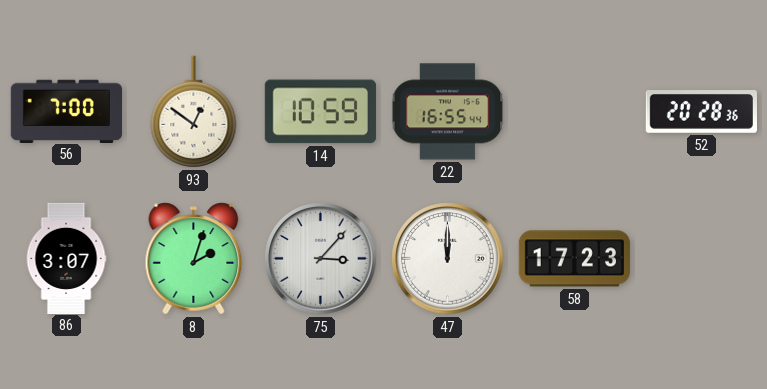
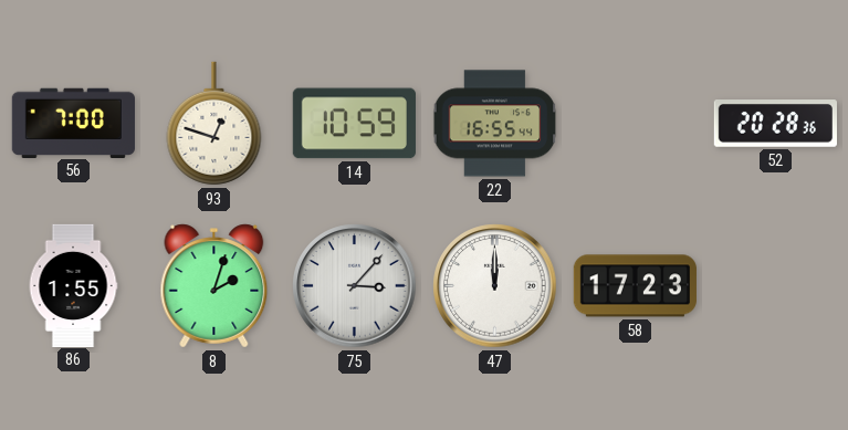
93: 12:51 -> 12:48
86: 3:07 -> 1:55
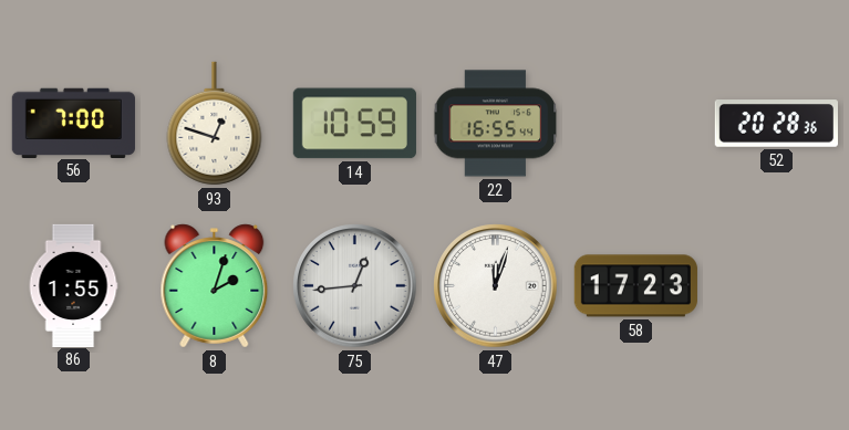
75: 3:07 -> 12:44
47: 12:00 -> 12:03
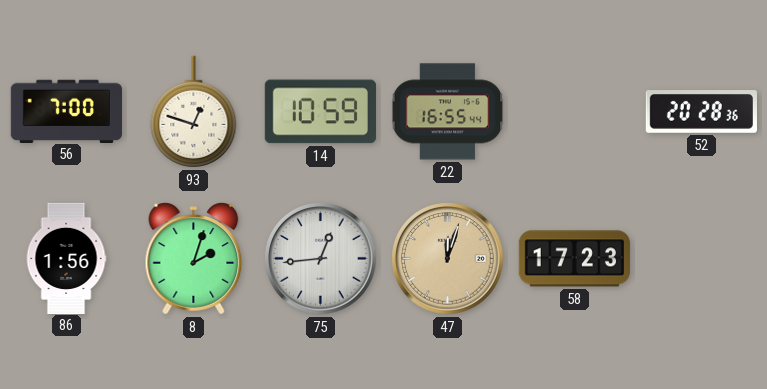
86: 1:55 -> 1:56
47 dial: white -> champagne
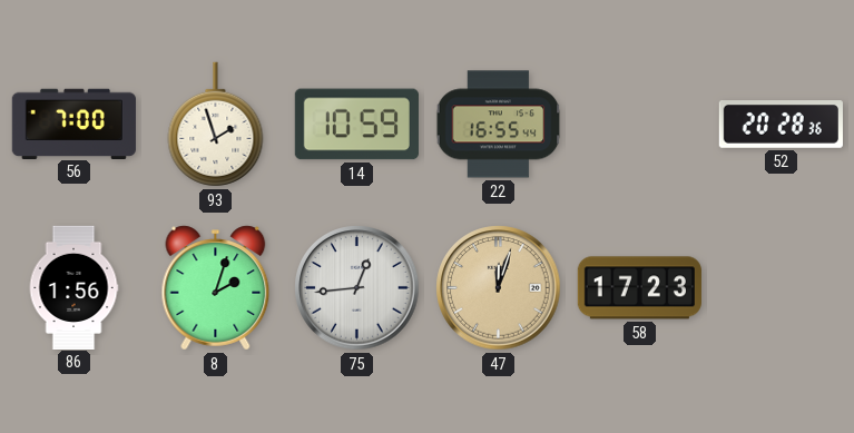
93: 12:48 -> 1:57
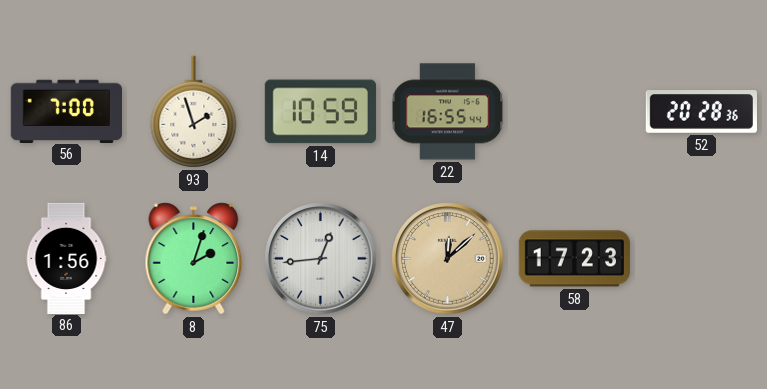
47: 12:03 -> 12:08
